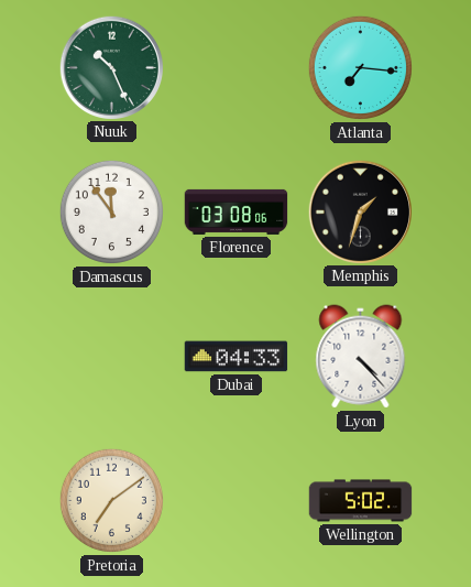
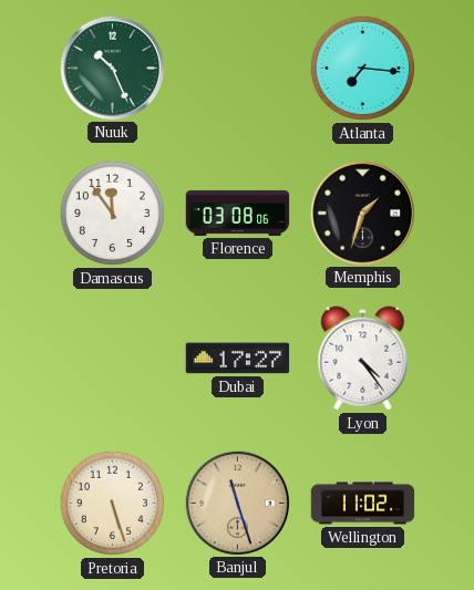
Dubai: 04:33 -> 17:27
Lyon: 4:23 -> 4:24
Pretoria: 7:09 -> 5:27
Banjul: none -> 11:27
Wellington: 5:02 -> 11:02
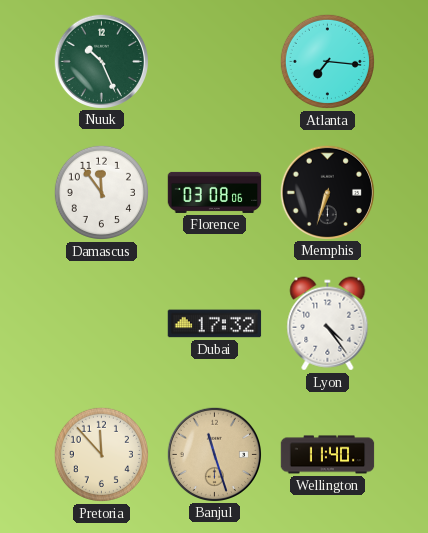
Memphis: 1:33 -> 6:33
Dubai: 17:27 -> 17:32
Pretoria: 5:27 -> 11:53
Wellington: 11:02 -> 11:40
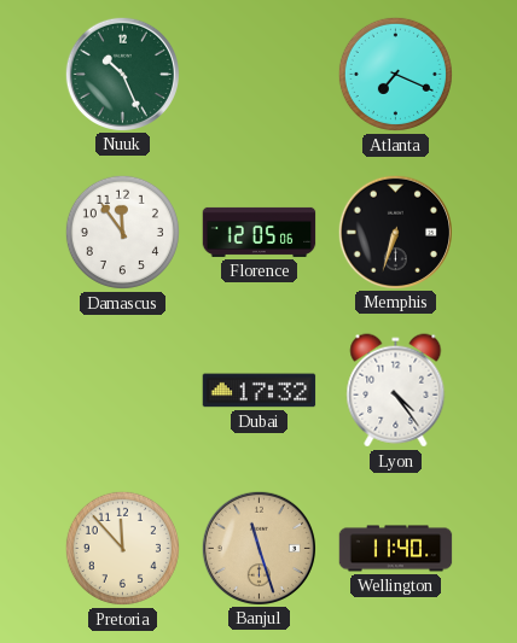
Atlanta: 7:16 -> 7:19
Florence: 03:08 -> 12:05
